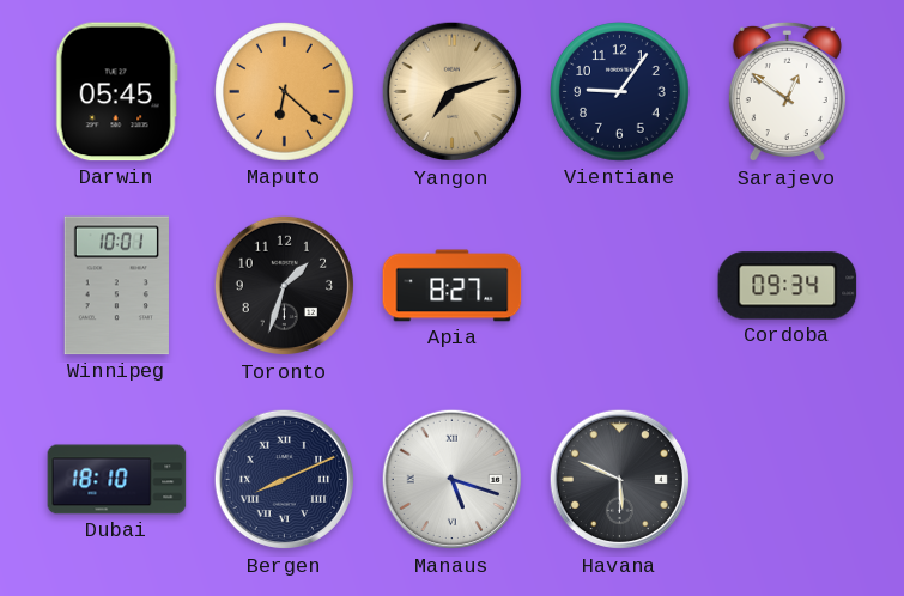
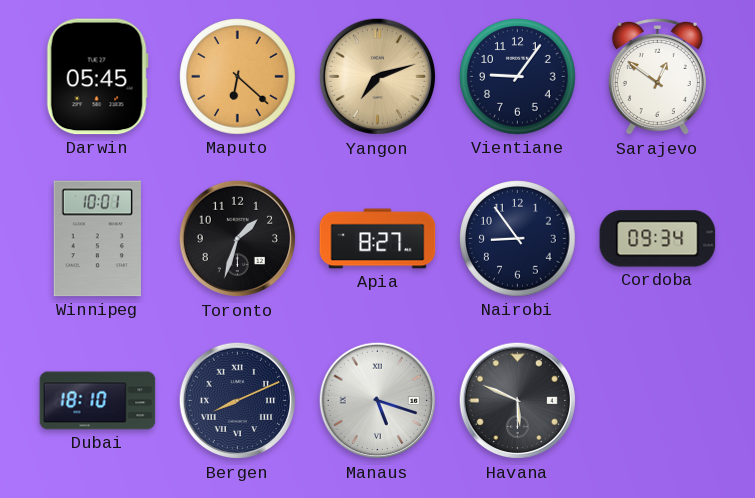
Nairobi: none -> 8:54
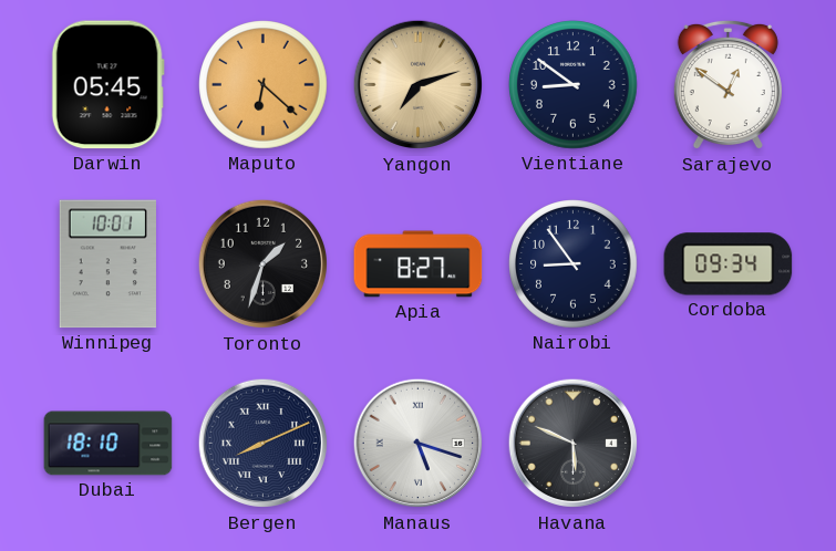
Vientiane: 9:06 -> 8:51
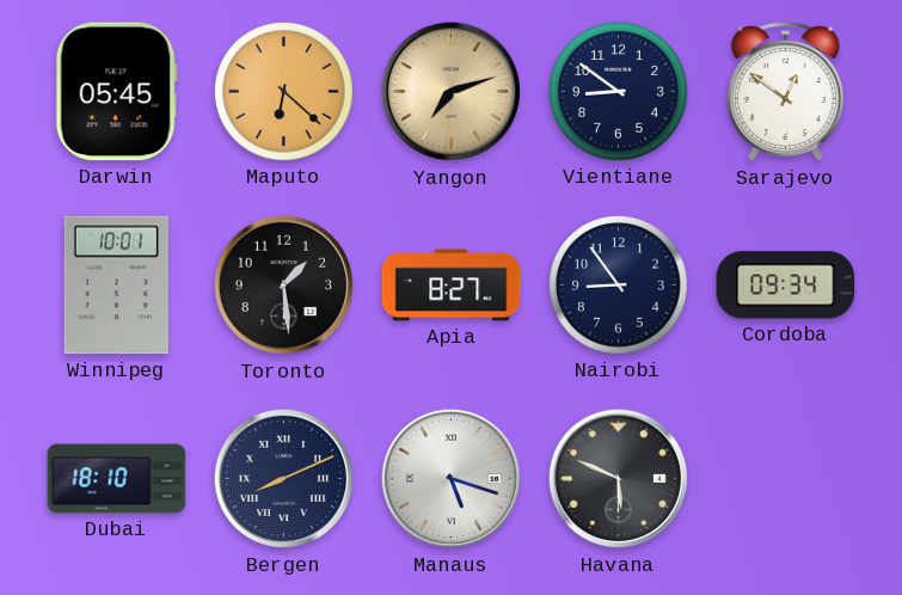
Toronto: 1:33 -> 1:29
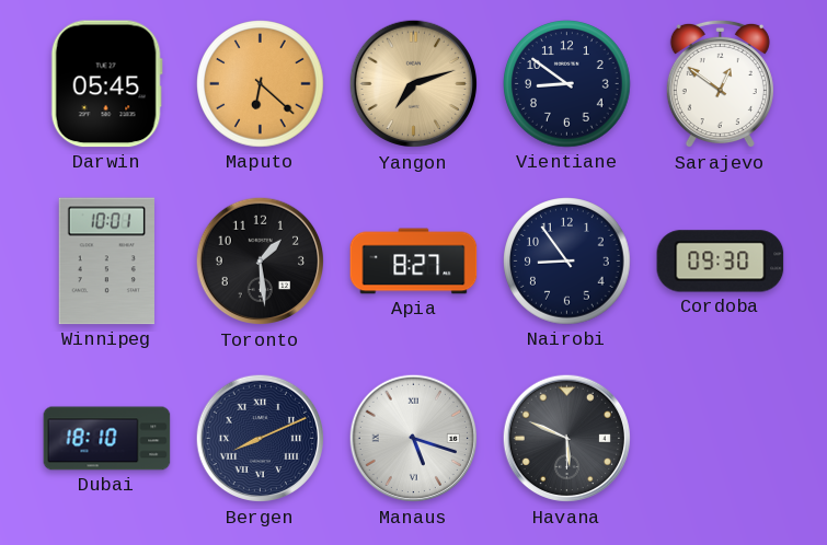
Cordoba: 09:34 -> 09:30
